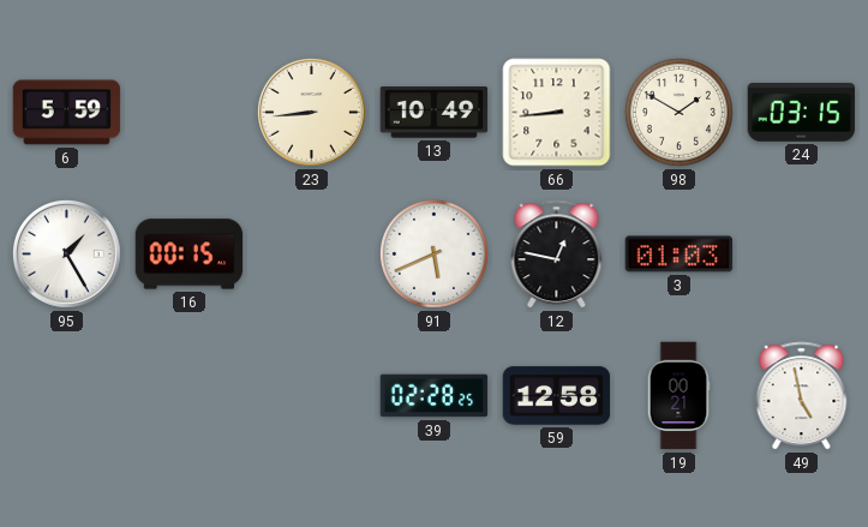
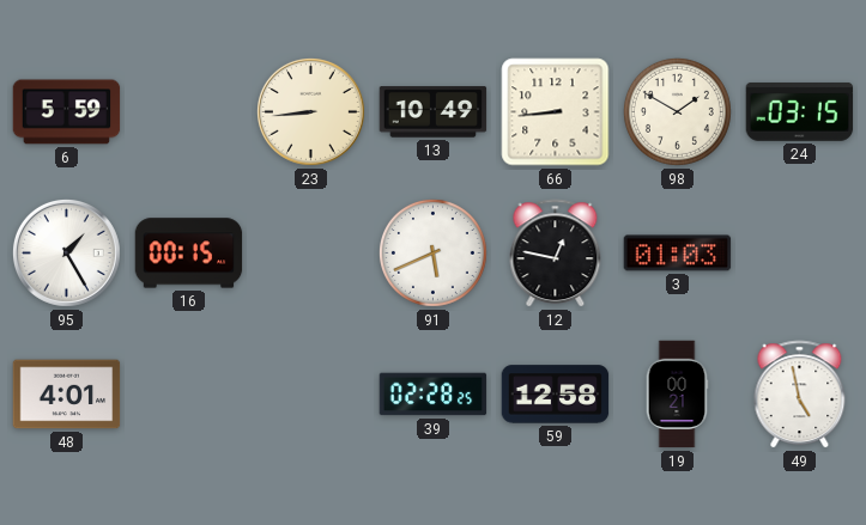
48: none -> 4:01
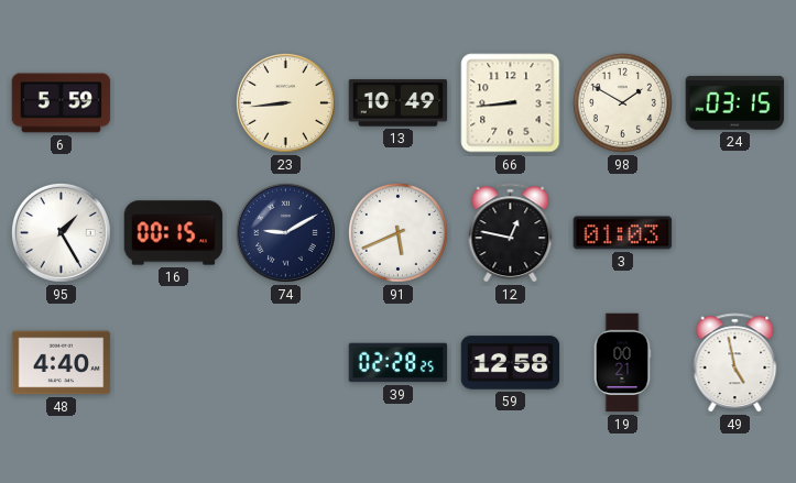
74: none -> 9:10
48: 4:01 -> 4:40
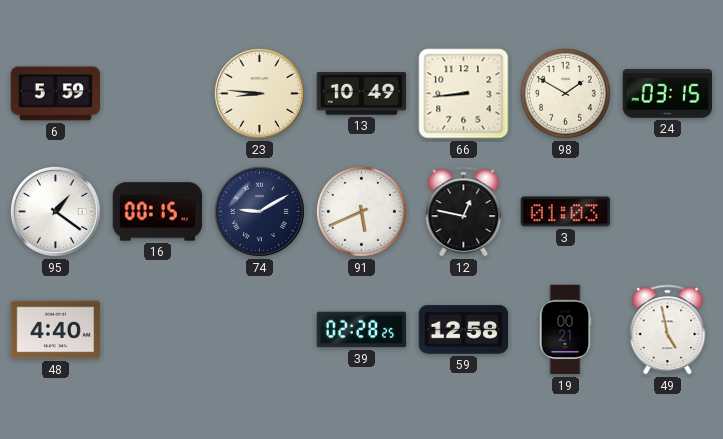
23: 8:44 -> 8:46
95: 1:25 -> 1:21
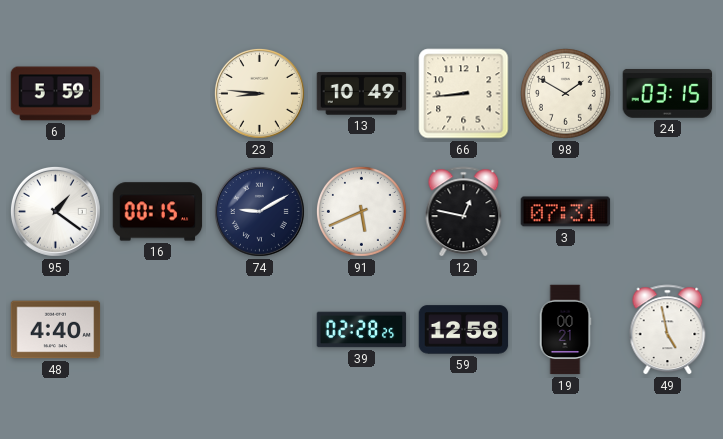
3: 01:03 -> 07:31
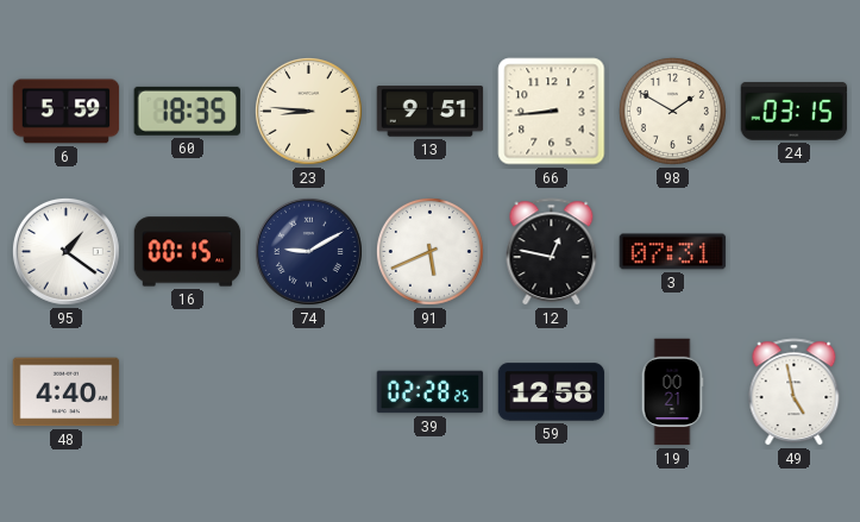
60: none -> 18:35
13: 10:49 -> 9:51
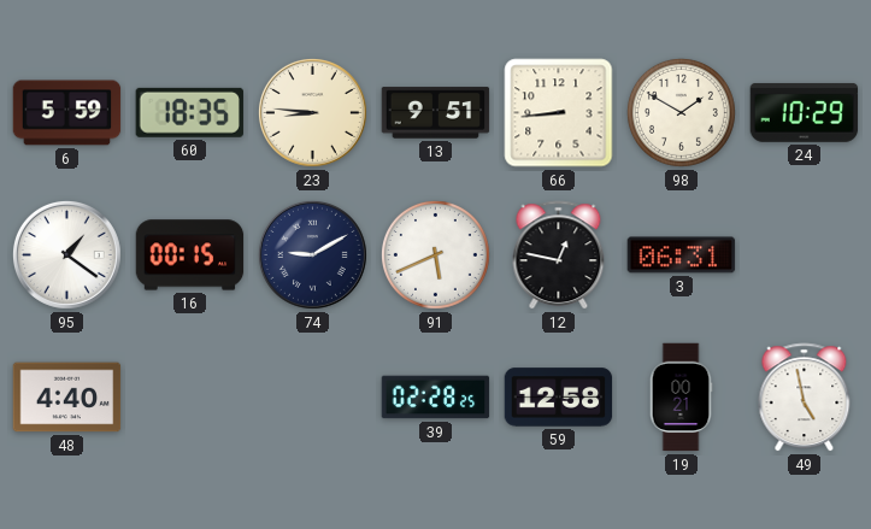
24: 03:15 -> 10:29
3: 07:31 -> 06:31
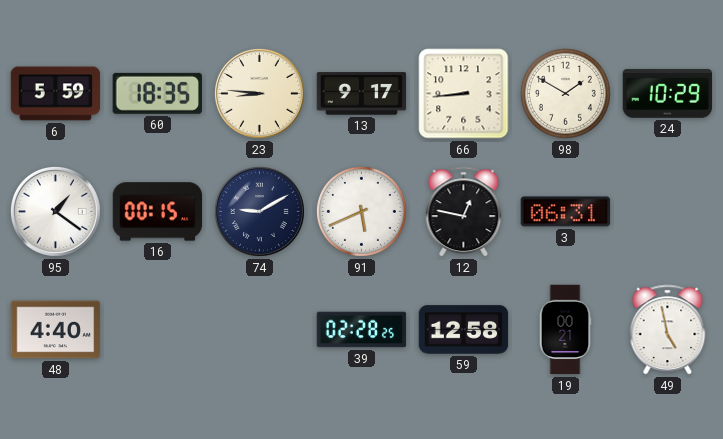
13: 9:51 -> 9:17
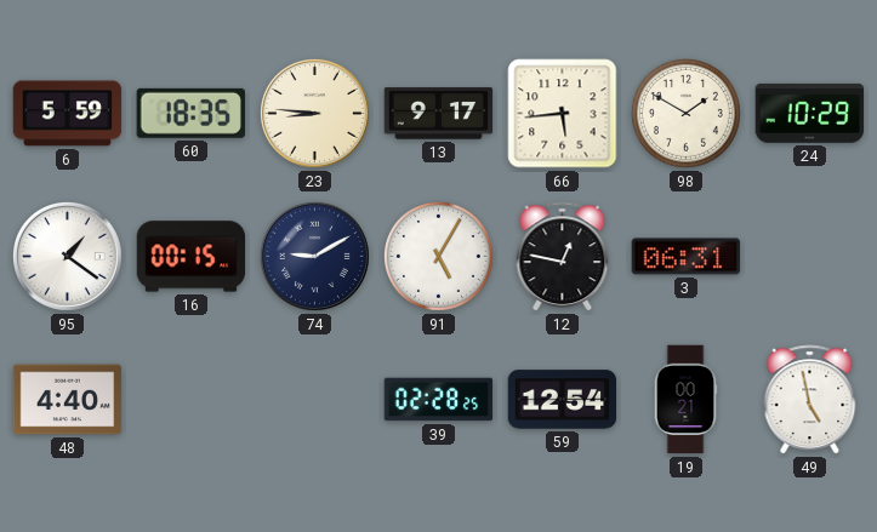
66: 8:44 -> 5:44
91: 5:41 -> 5:05
59: 12:58 -> 12:54
